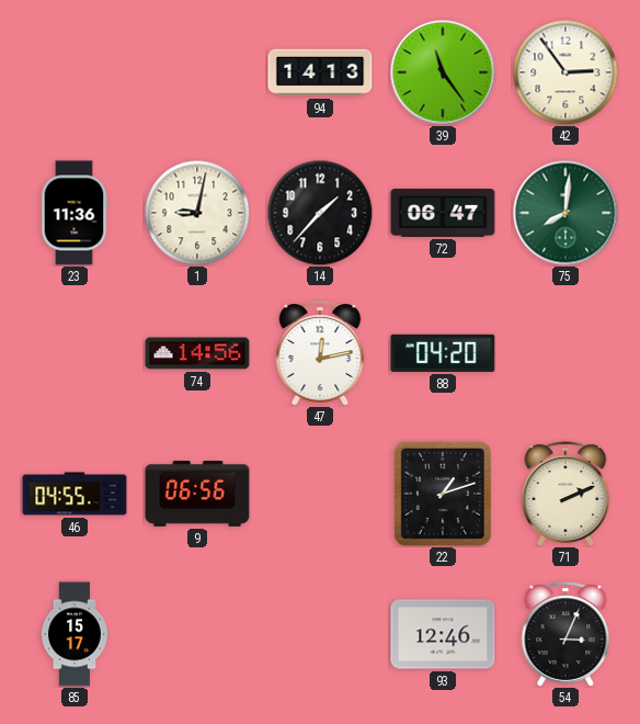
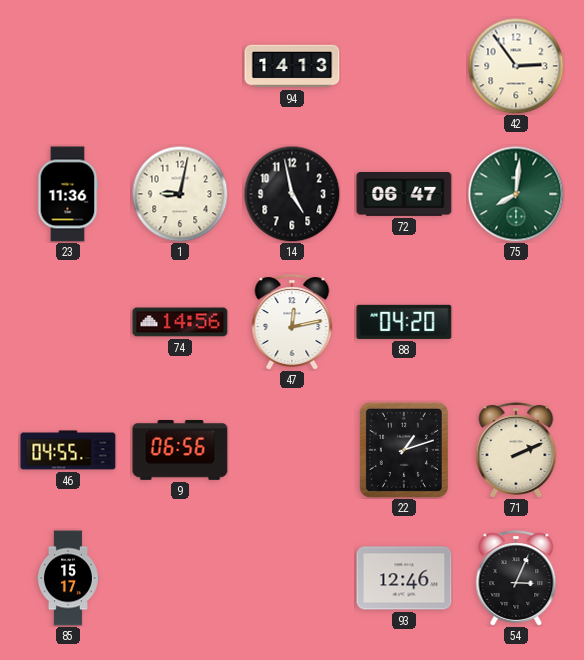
39: 11:24 -> none
14: 1:37 -> 4:58
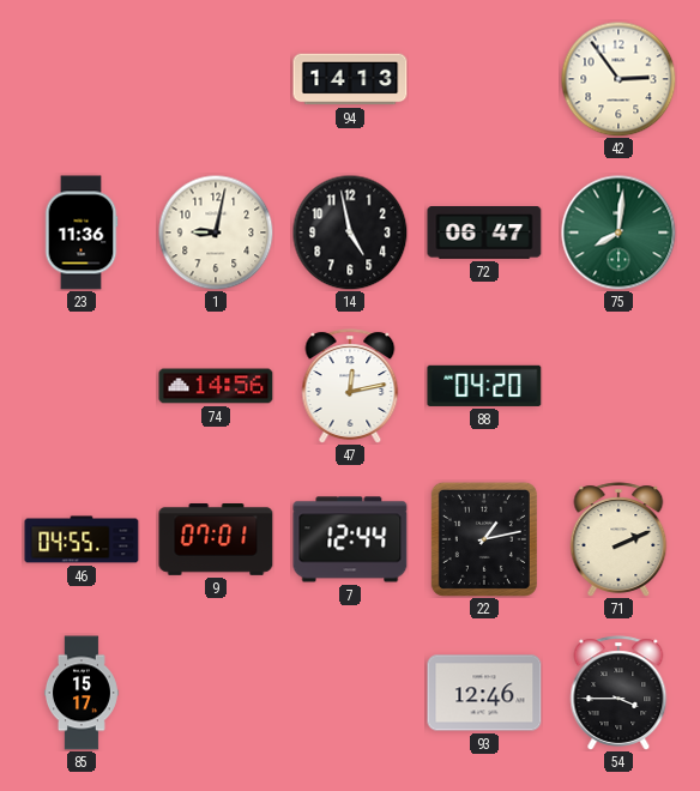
9: 06:56 -> 07:01
7: none -> 12:44
22: 1:12 -> 1:13
54: 3:04 -> 3:45
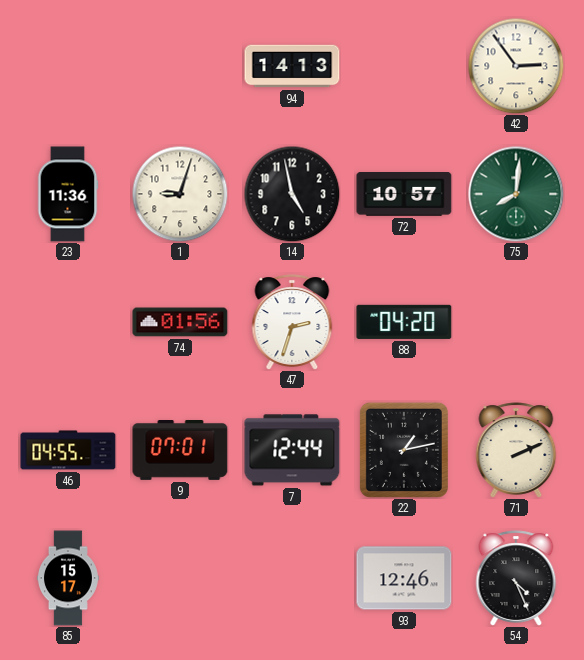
1: 9:02 -> 9:03
72: 06:47 -> 10:57
74: 14:56 -> 01:56
47: 12:13 -> 2:33
54: 3:45 -> 4:26
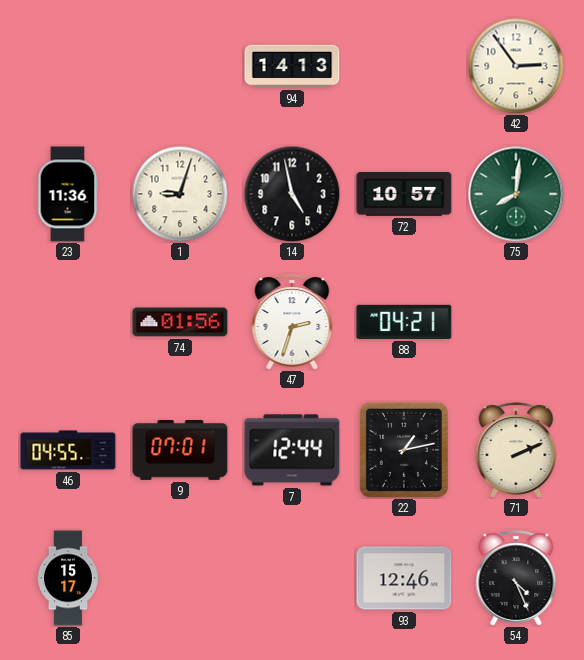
88: 04:20 -> 04:21
